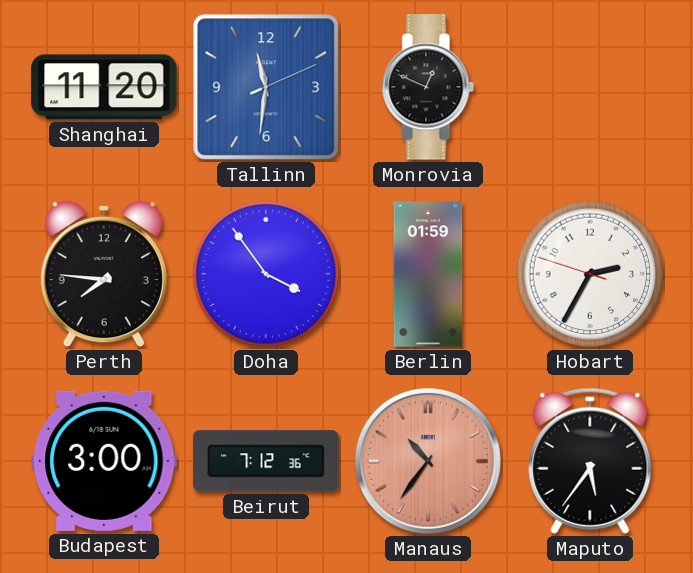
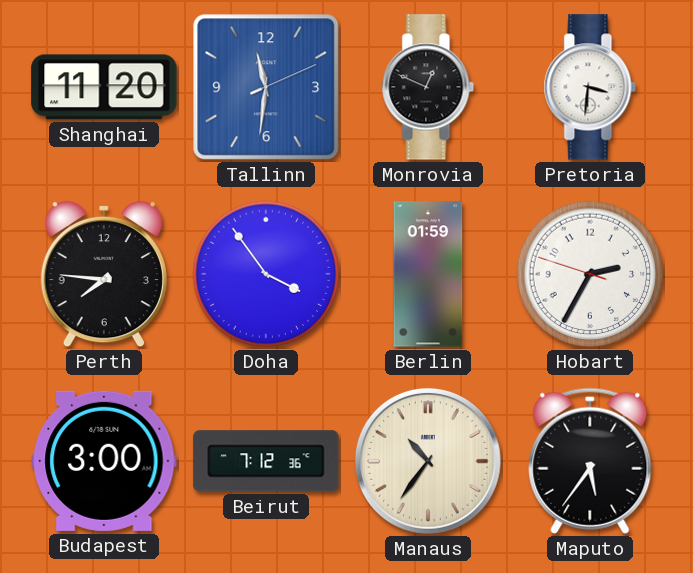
Pretoria: none -> 3:31
Manaus dial: salmon -> cream
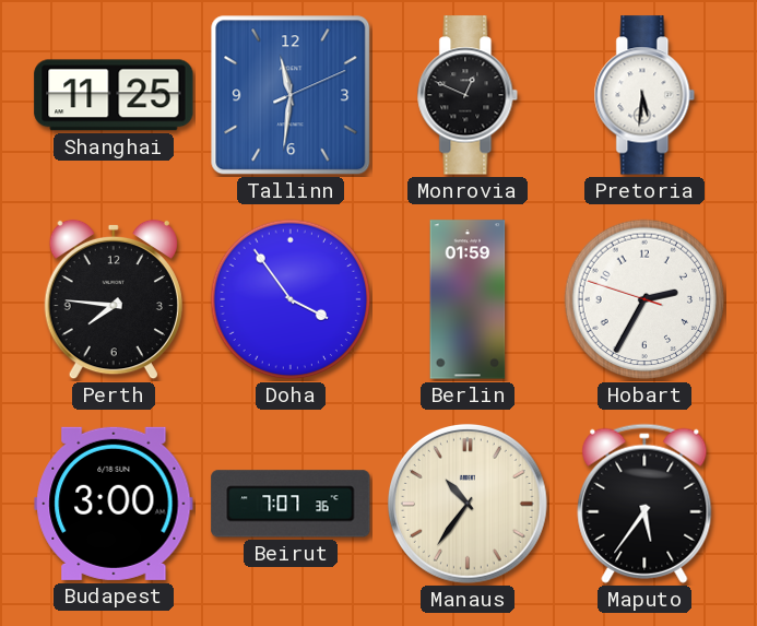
Shanghai: 11:20 -> 11:25
Pretoria: 3:31 -> 5:31
Beirut: 7:12 -> 7:07
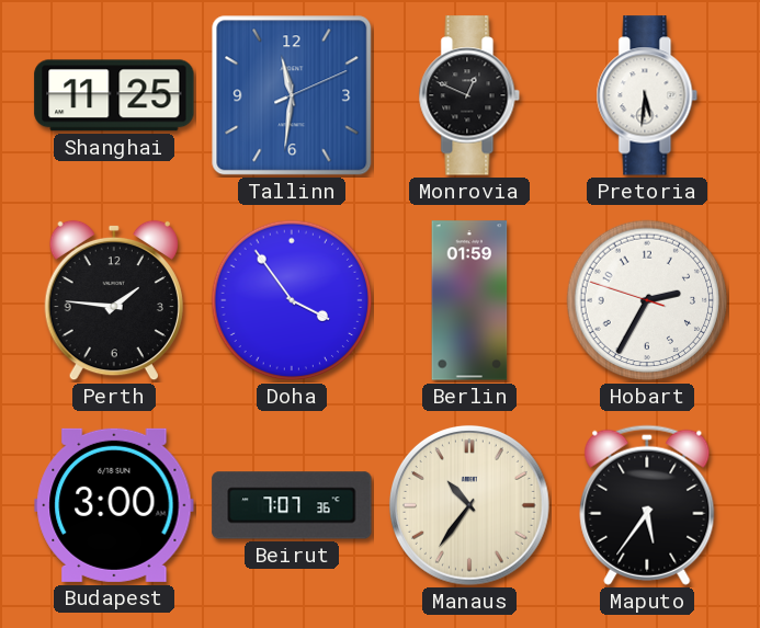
Perth: 7:46 -> 1:46
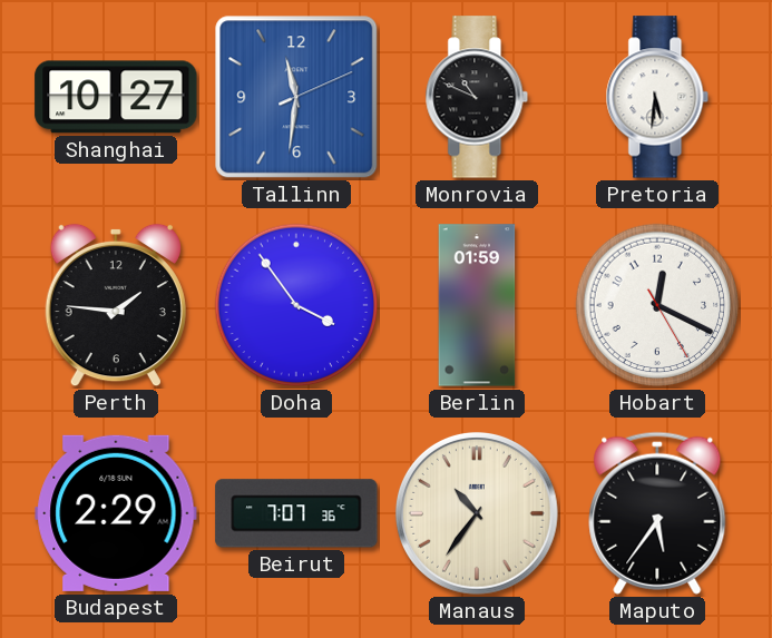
Shanghai: 11:25 -> 10:27
Monrovia: 12:49 -> 10:49
Hobart: 2:34 -> 12:19
Budapest: 3:00 -> 2:29
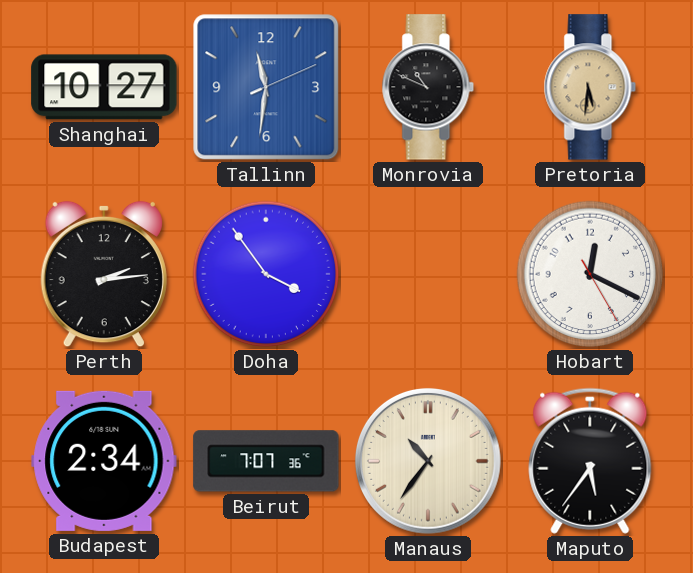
Pretoria dial: white -> champagne
Perth: 1:46 -> 2:14
Berlin: 01:59 -> none
Budapest: 2:29 -> 2:34
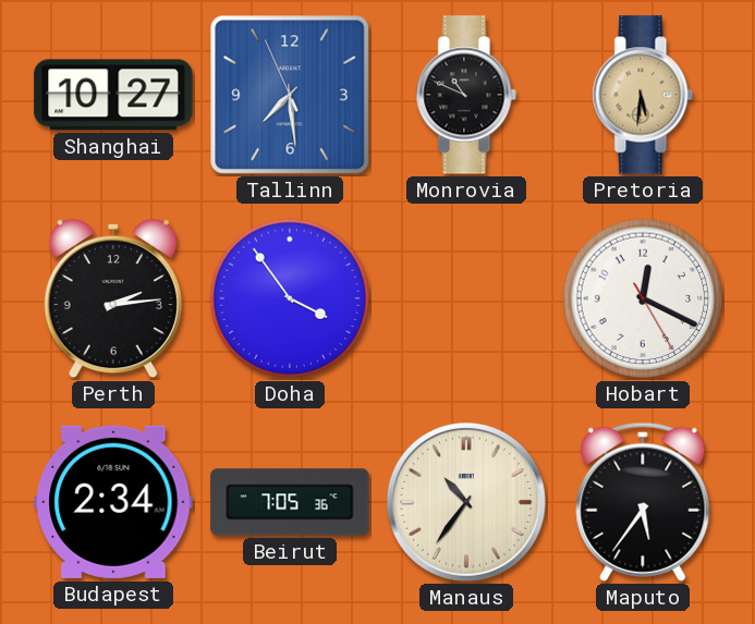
Tallinn: 11:31 -> 7:28
Beirut: 7:07 -> 7:05
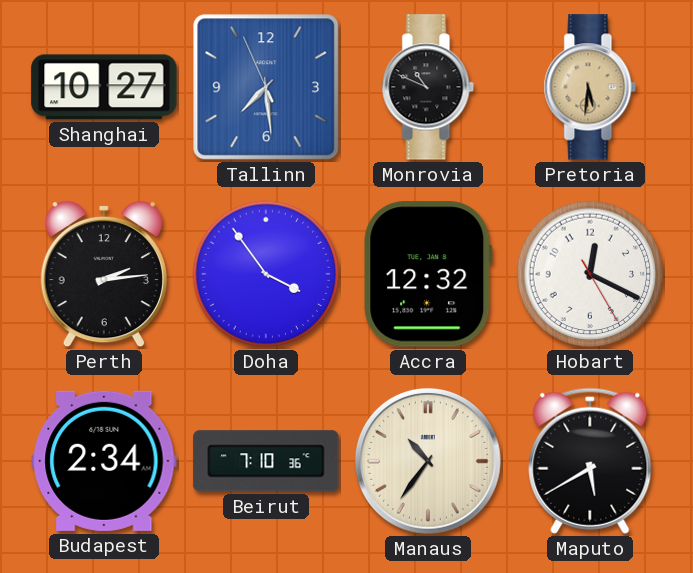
Accra: none -> 12:32
Beirut: 7:05 -> 7:10
Maputo: 5:36 -> 5:40
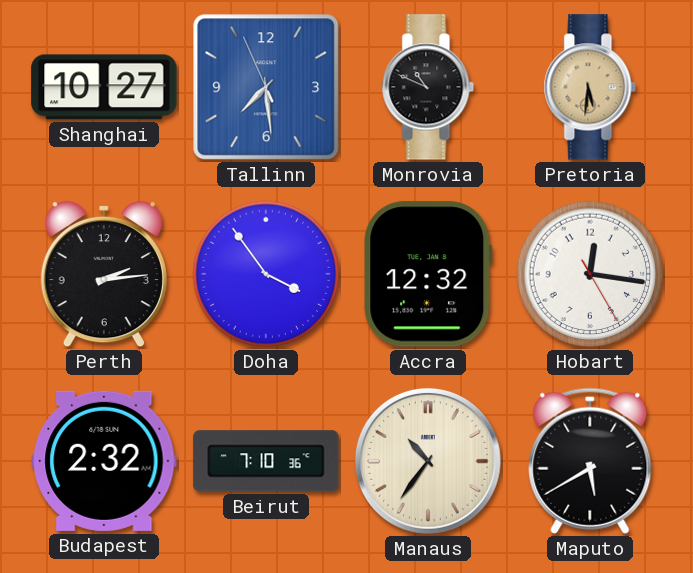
Hobart: 12:19 -> 12:16
Budapest: 2:34 -> 2:32
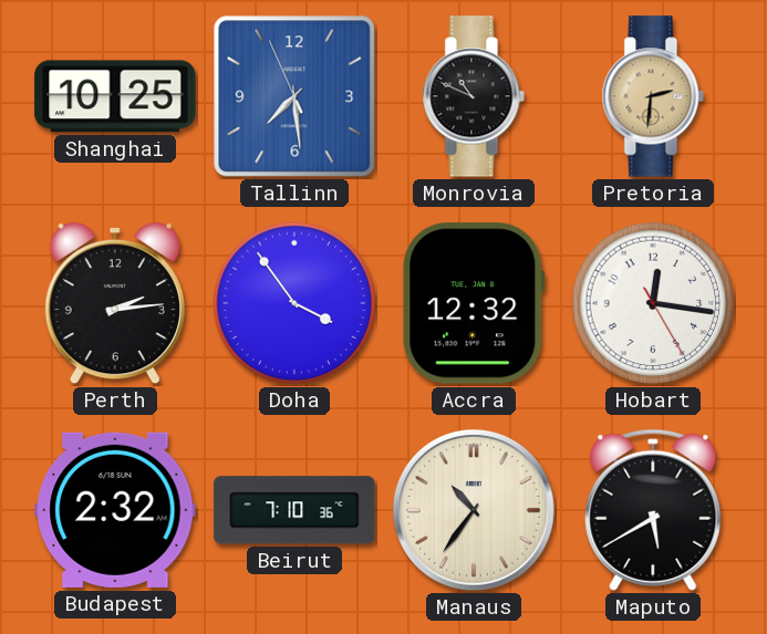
Shanghai: 10:27 -> 10:25
Pretoria: 5:31 -> 2:31
